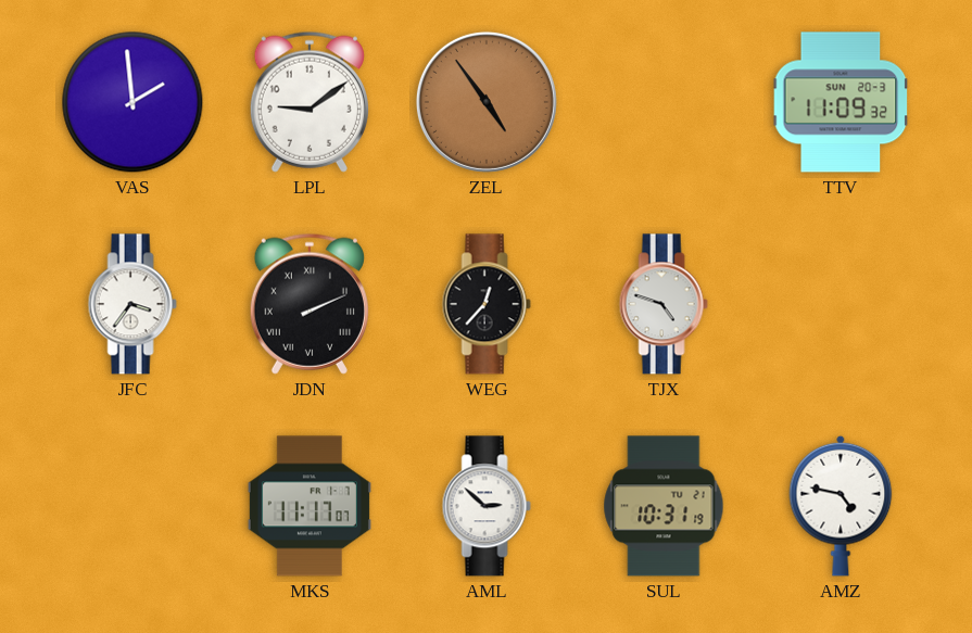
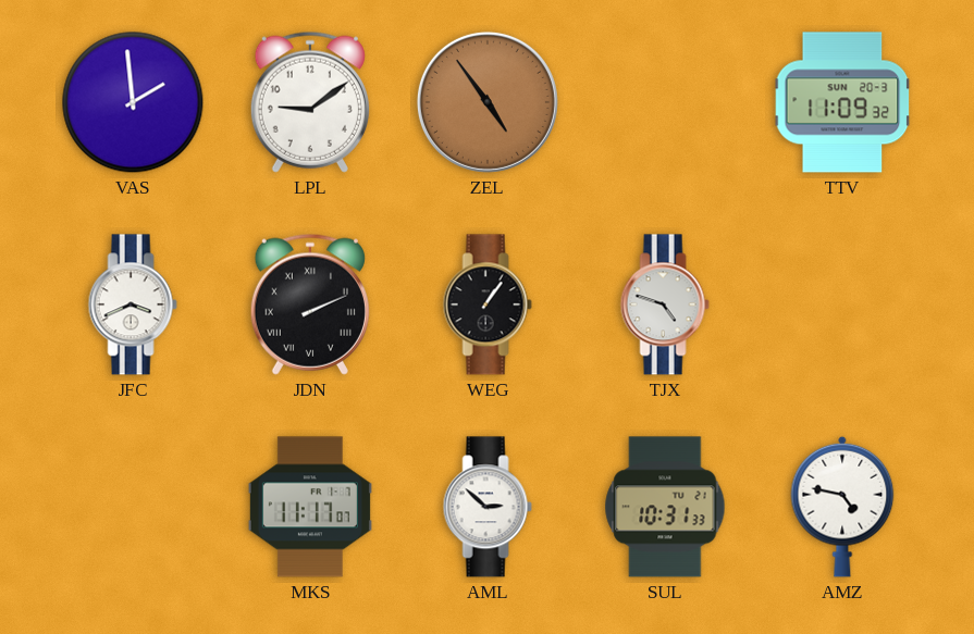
JFC: 3:36 -> 3:41
WEG: 12:37 -> 1:06
SUL: 10:31:19 -> 10:31:33
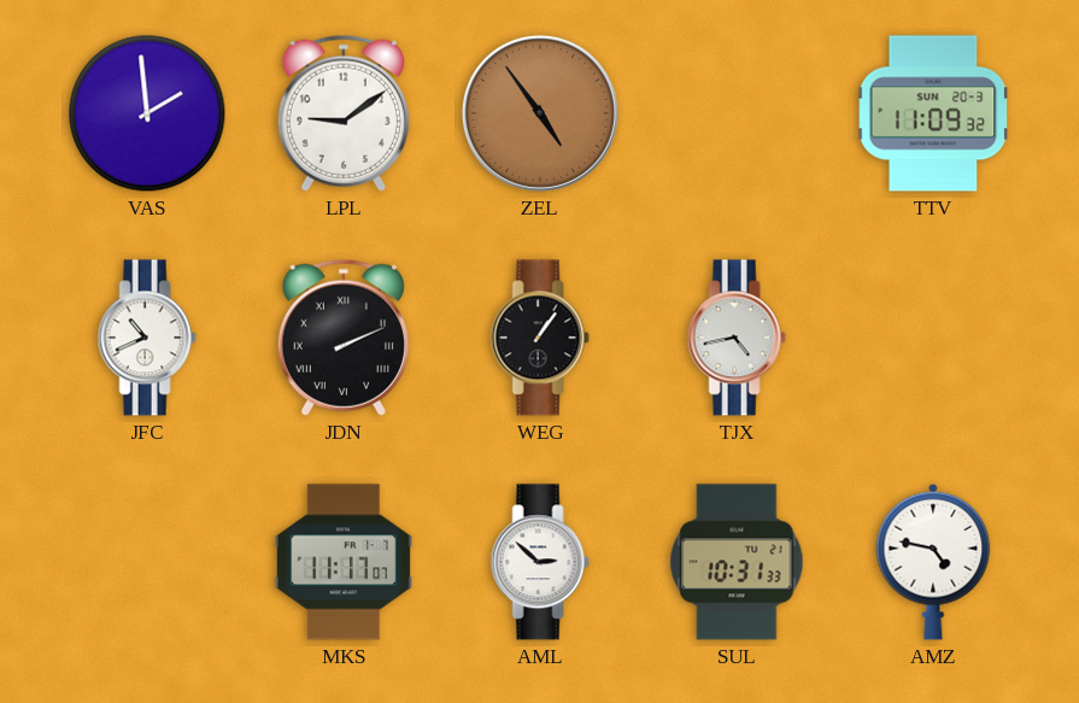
JFC: 3:41 -> 10:41
TJX: 4:48 -> 4:43
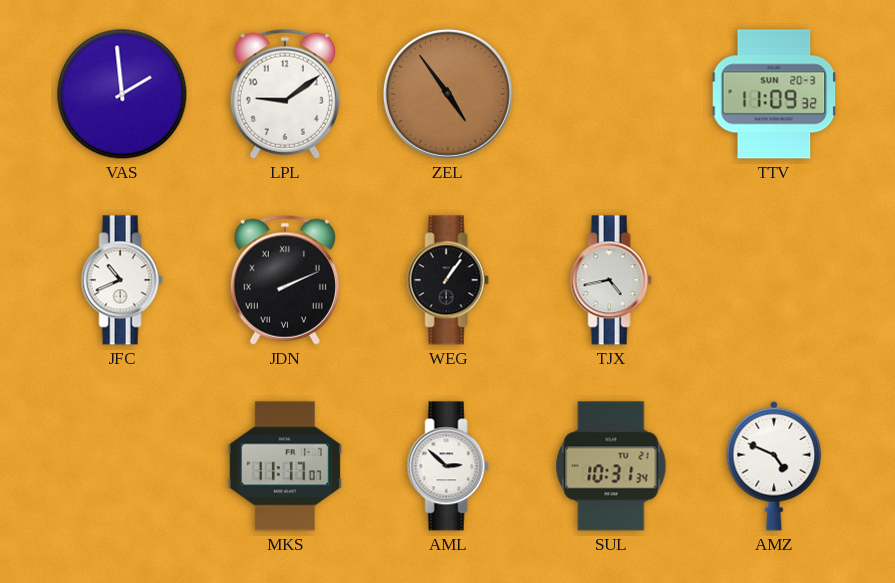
SUL: 10:31:33 -> 10:31:34
AMZ: 4:47 -> 4:49
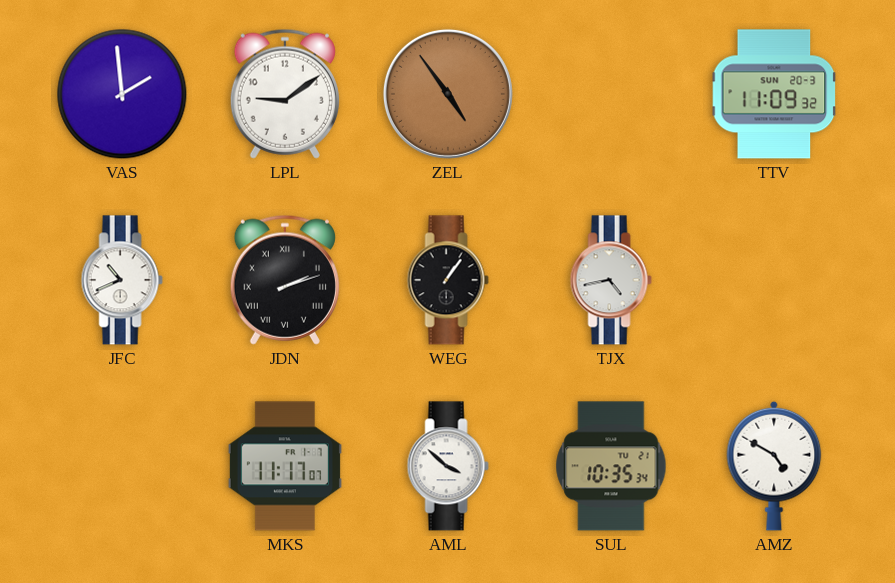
JDN: 2:11 -> 2:12
AML: 2:52 -> 3:52
SUL: 10:31 -> 10:35
AMZ: 4:49 -> 4:50
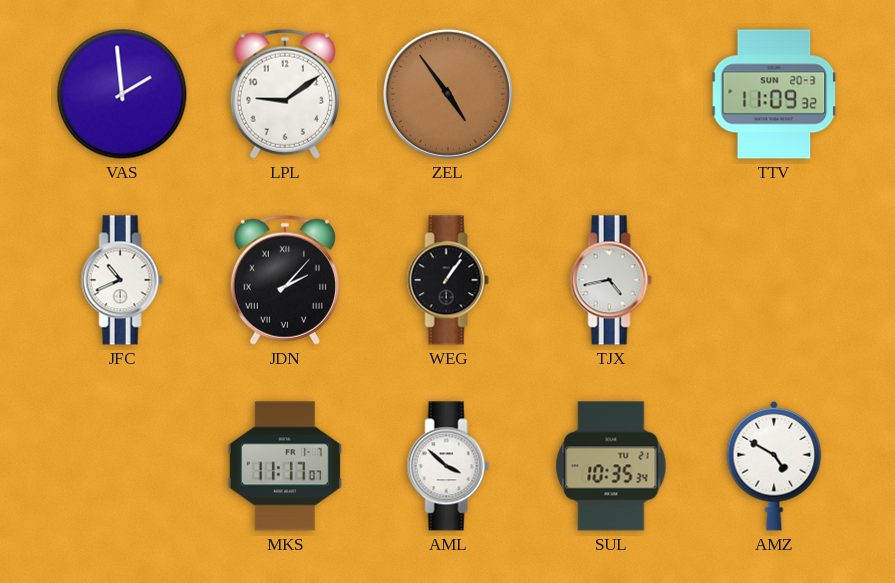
JDN: 2:12 -> 2:07
